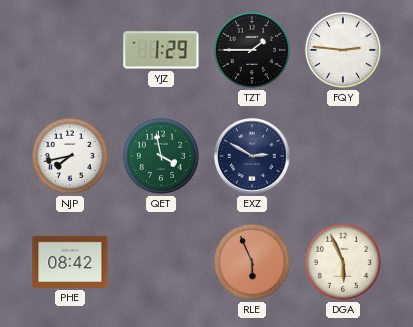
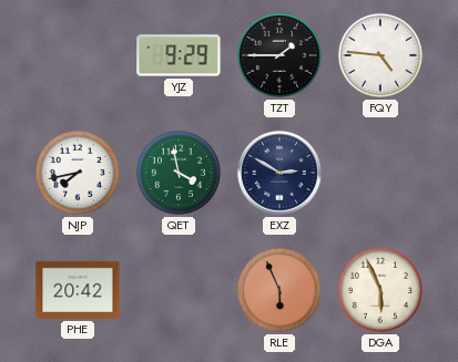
YJZ: 1:29 -> 9:29
FQY: 2:46 -> 4:46
PHE: 08:42 -> 20:42
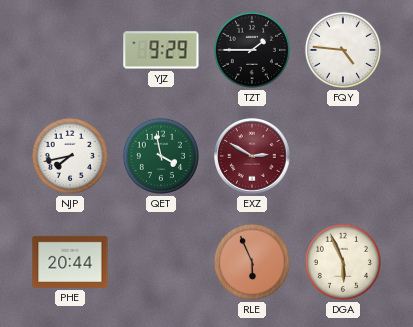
EXZ dial: navy -> burgundy
PHE: 20:42 -> 20:44
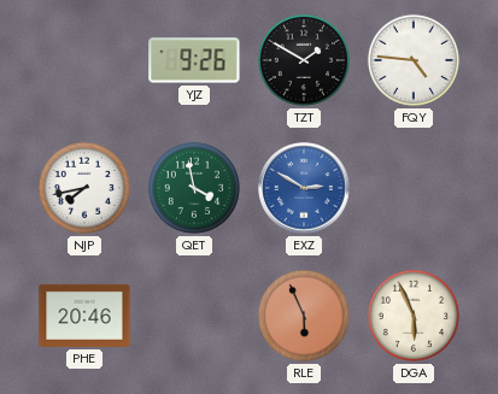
YJZ: 9:29 -> 9:26
TZT: 1:45 -> 1:50
EXZ dial: burgundy -> blue
PHE: 20:44 -> 20:46
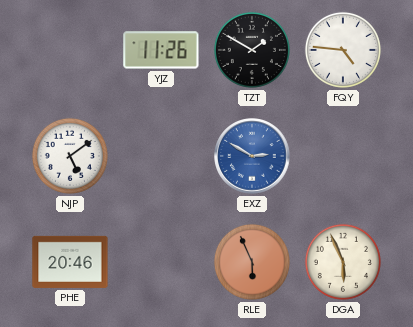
YJZ: 9:26 -> 11:26
NJP: 7:43 -> 5:09
QET: 3:58 -> none
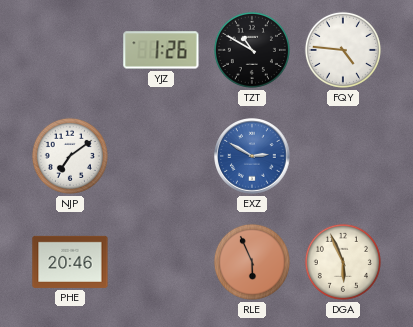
YJZ: 11:26 -> 1:26
TZT: 1:50 -> 10:50
NJP: 5:09 -> 7:09
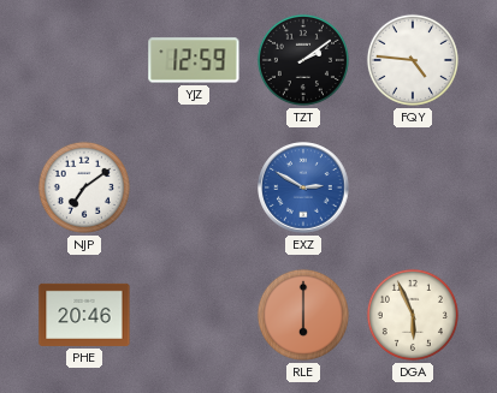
YJZ: 1:26 -> 12:59
TZT: 10:50 -> 2:09
RLE: 5:56 -> 6:00
